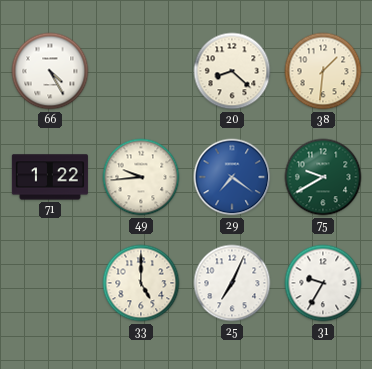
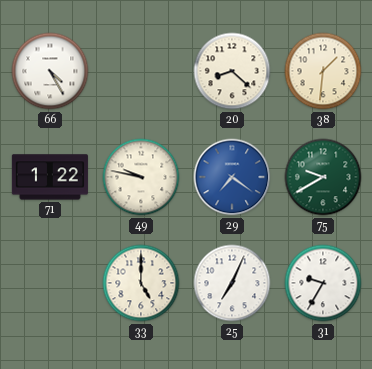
49: 9:44 -> 9:47
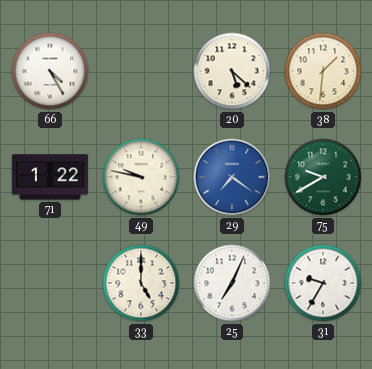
20: 8:22 -> 5:22
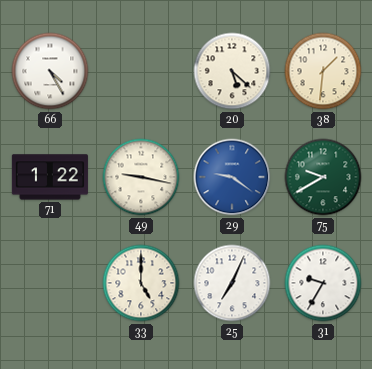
49: 9:47 -> 9:17
29: 7:21 -> 9:21
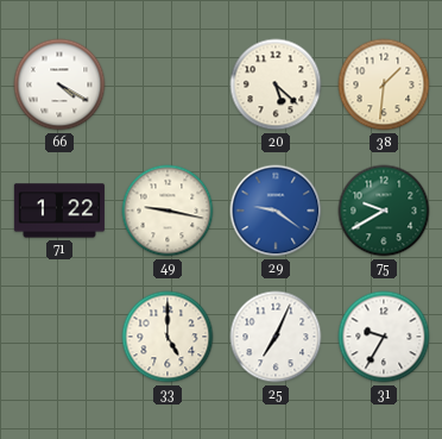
66: 4:25 -> 4:20
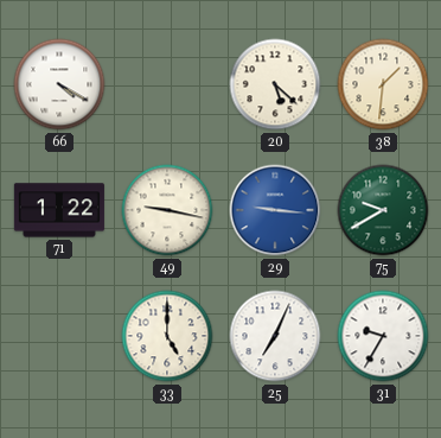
29: 9:21 -> 9:16
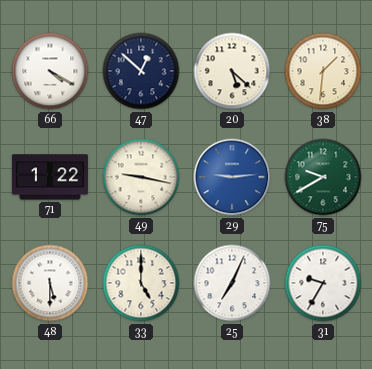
47: none -> 12:52
29: 9:16 -> 9:14
48: none -> 5:30
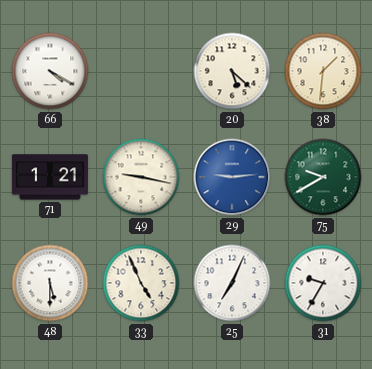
47: 12:52 -> none
71: 1:22 -> 1:21
33: 5:00 -> 4:56
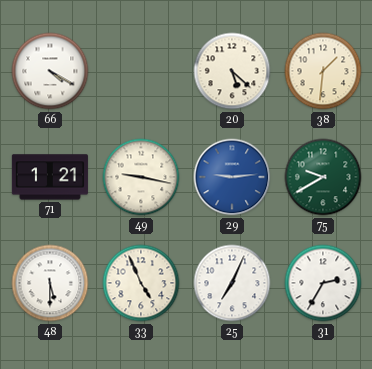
31: 9:35 -> 2:35
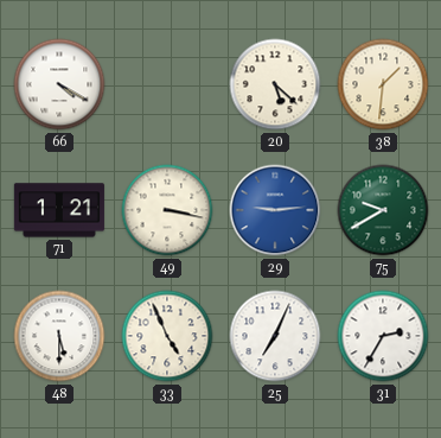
49: 9:17 -> 3:17
